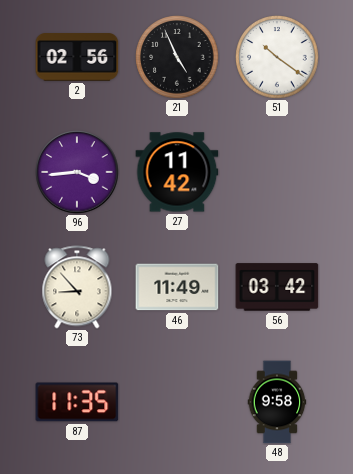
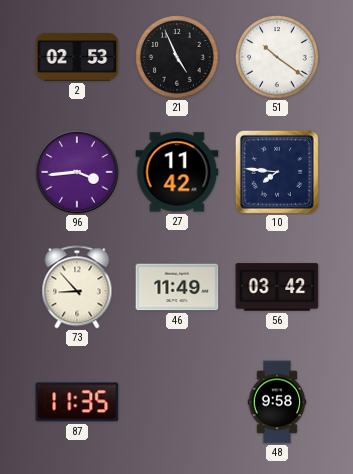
2: 02:56 -> 02:53
10: none -> 7:46
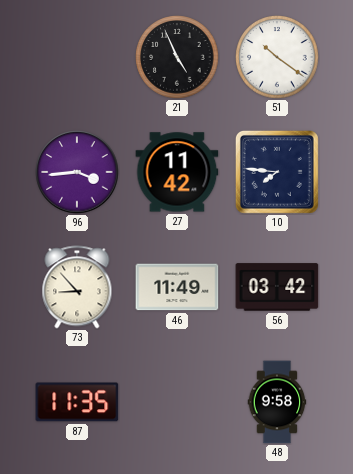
2: 02:53 -> none
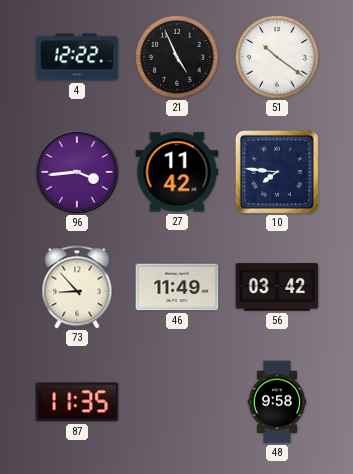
4: none -> 12:22
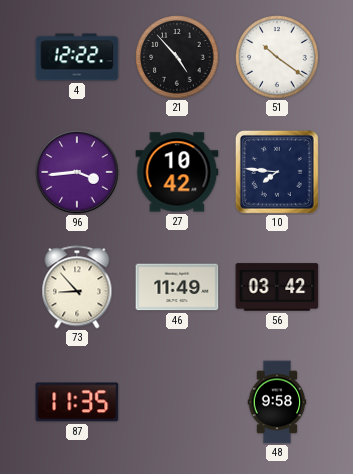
21: 4:56 -> 4:53
27: 11:42 -> 10:42
